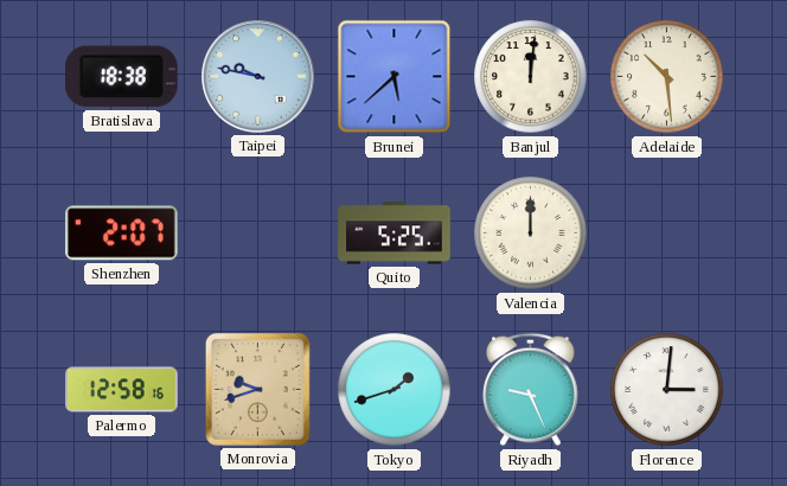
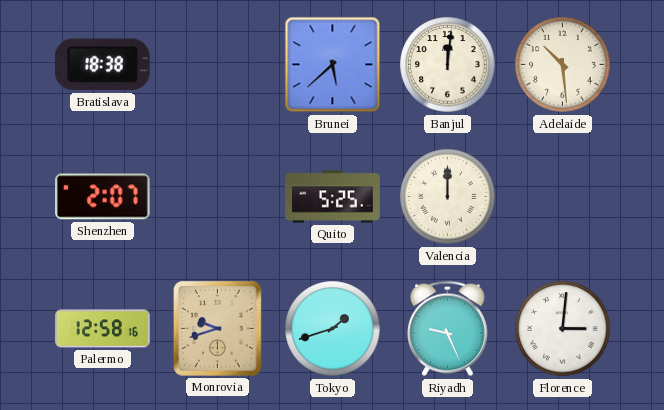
Taipei: 9:47 -> none
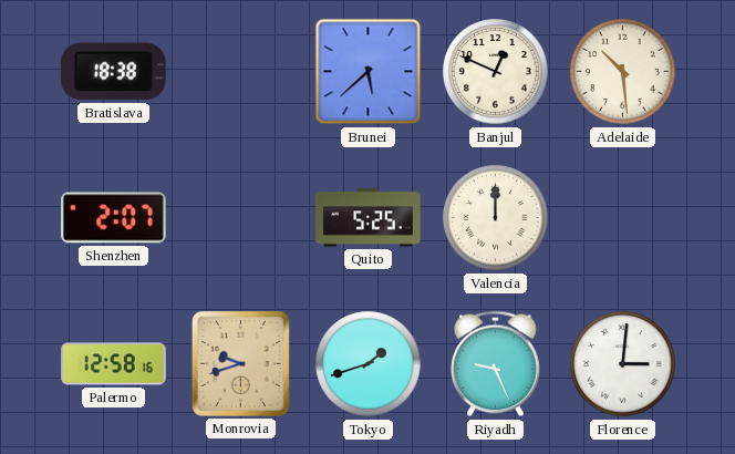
Banjul: 12:01 -> 12:49
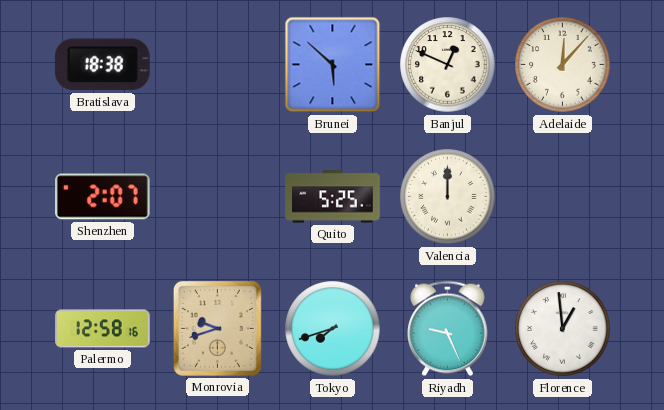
Brunei: 5:38 -> 5:52
Adelaide: 10:29 -> 12:07
Tokyo: 1:42 -> 7:42
Florence: 3:01 -> 12:59
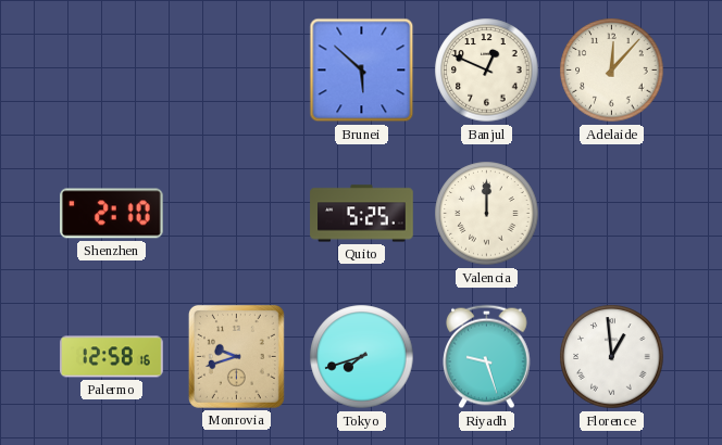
Bratislava: 18:38 -> none
Shenzhen: 2:07 -> 2:10
Riyadh: 9:26 -> 9:27
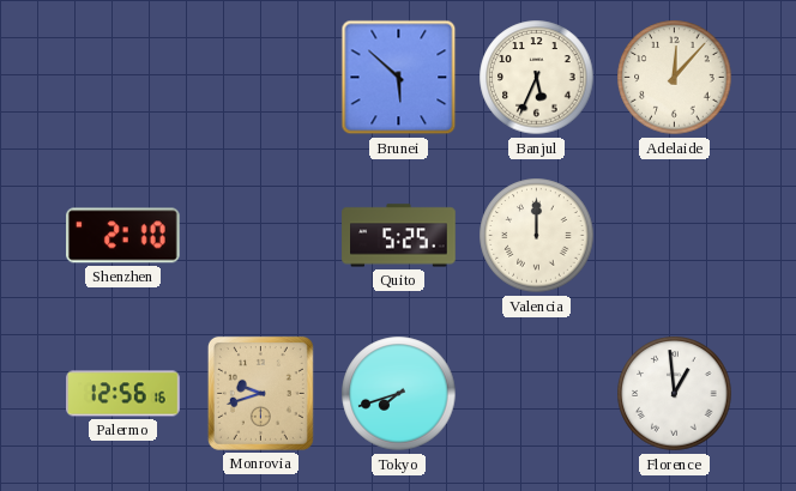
Banjul: 12:49 -> 5:34
Palermo: 12:58 -> 12:56
Riyadh: 9:27 -> none
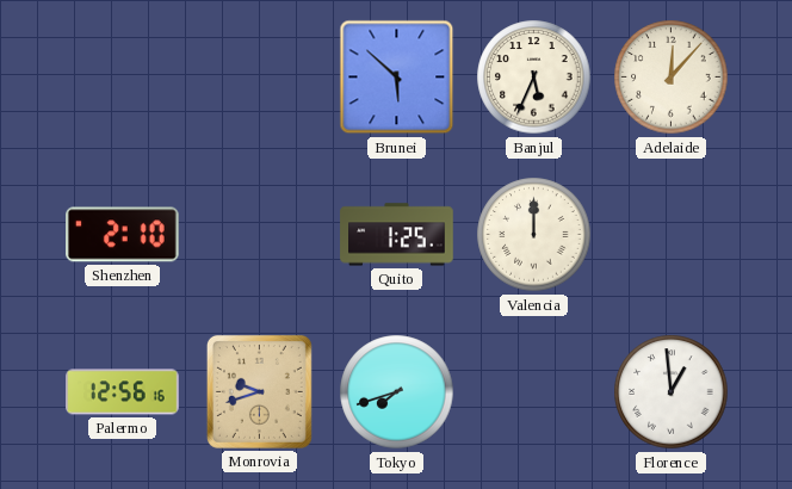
Quito: 5:25 -> 1:25
